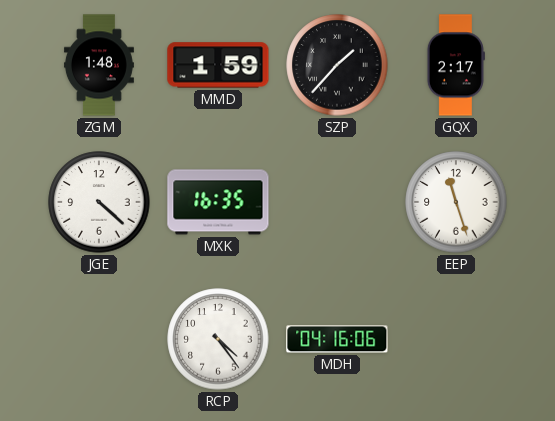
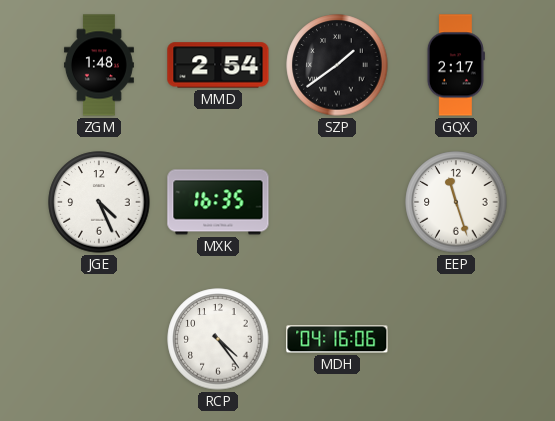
MMD: 1:59 -> 2:54
SZP: 1:37 -> 1:39
JGE: 4:22 -> 4:26
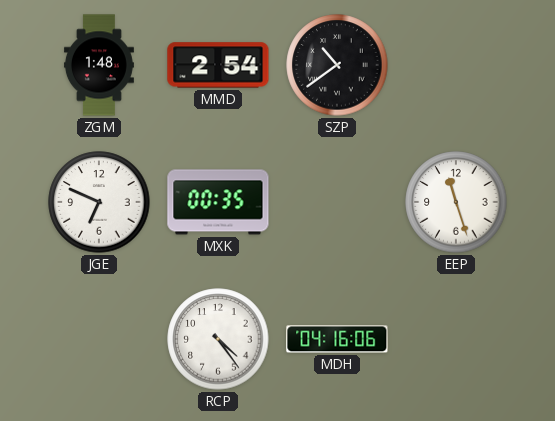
SZP: 1:39 -> 10:39
GQX: 2:17 -> none
JGE: 4:26 -> 6:49
MXK: 16:35 -> 00:35
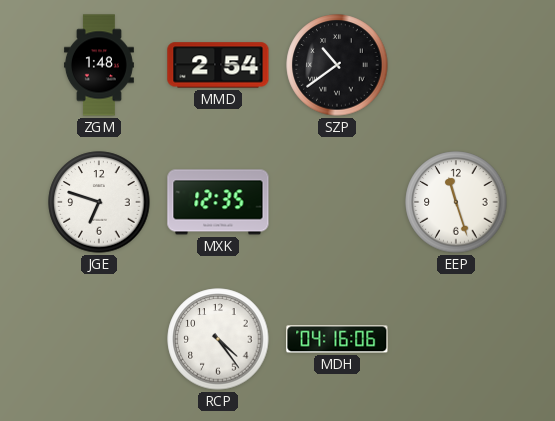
JGE: 6:49 -> 6:48
MXK: 00:35 -> 12:35
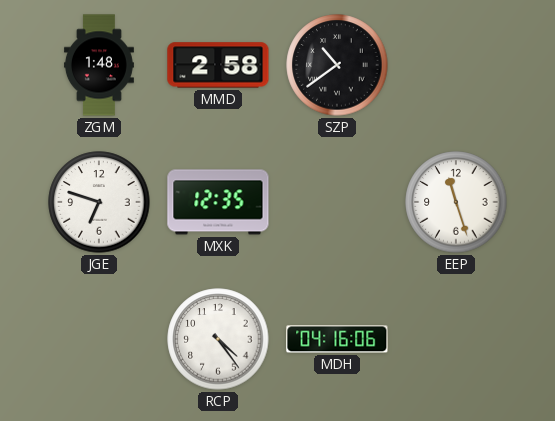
MMD: 2:54 -> 2:58
